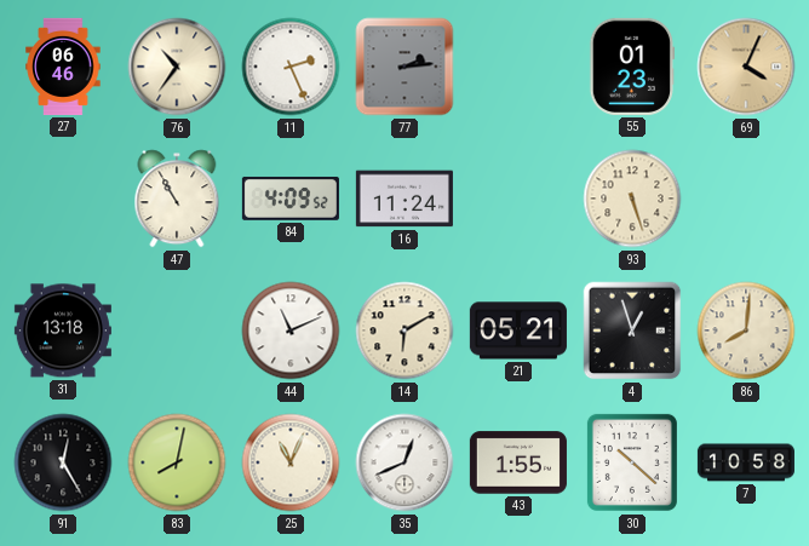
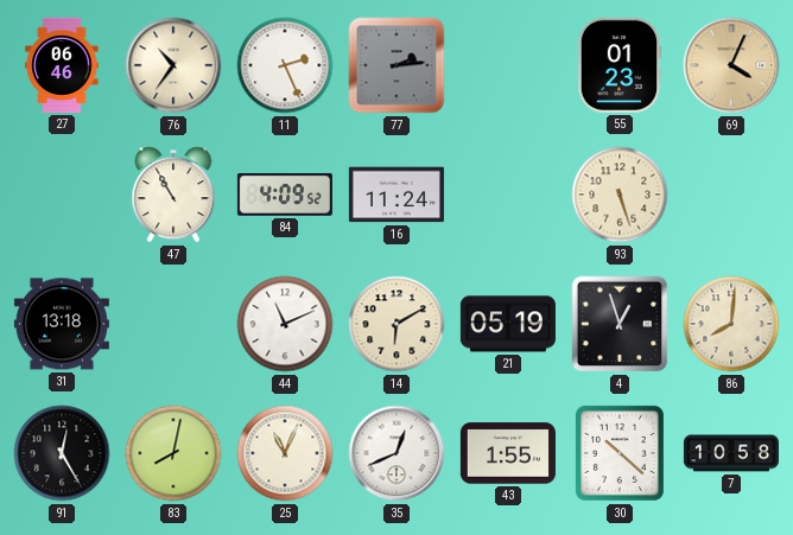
21: 05:21 -> 05:19
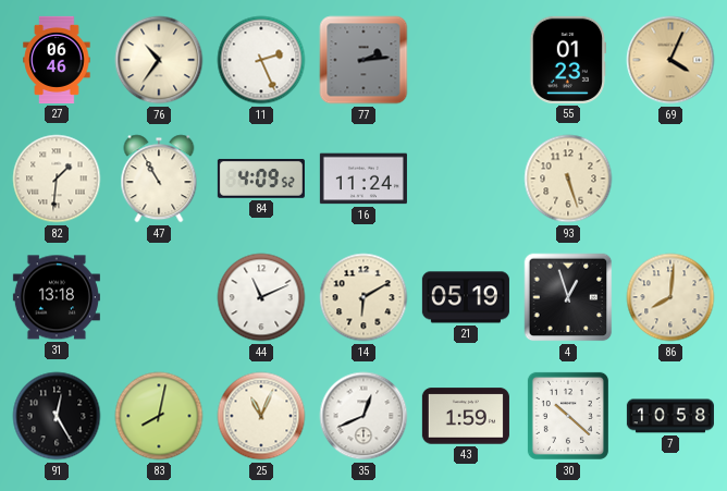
82: none -> 1:31
43: 1:55 -> 1:59
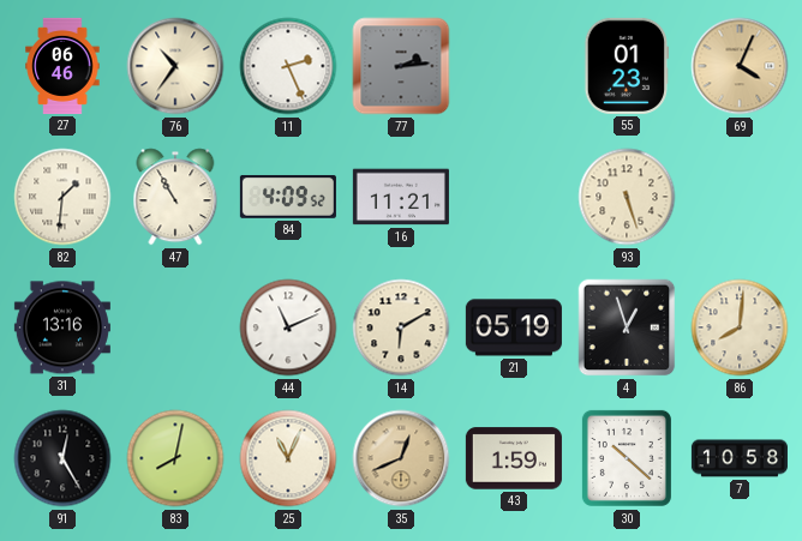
16: 11:24 -> 11:21
31: 13:18 -> 13:16
35 dial: white -> champagne
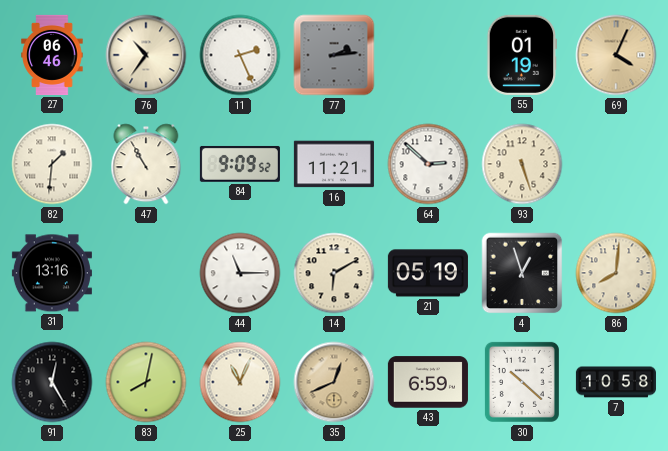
55: 01:23 -> 01:19
84: 4:09 -> 9:09
64: none -> 2:52
44: 11:11 -> 11:15
43: 1:59 -> 6:59
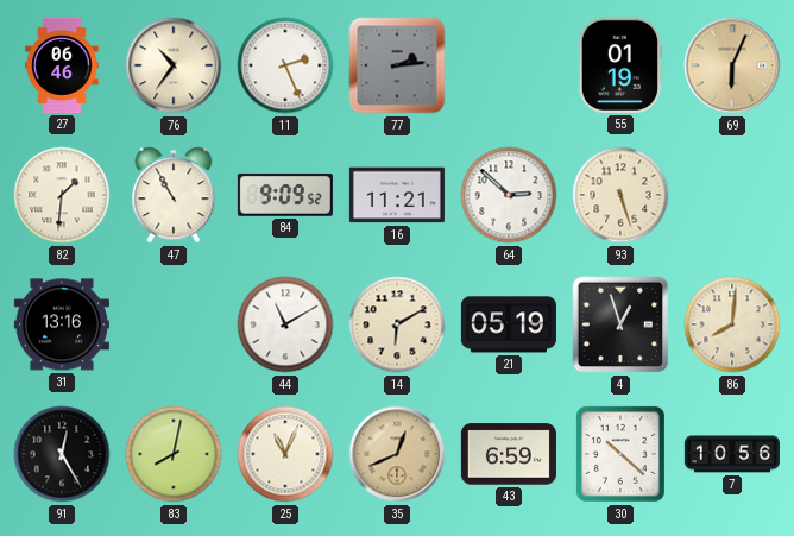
69: 4:04 -> 6:04
44: 11:15 -> 11:10
7: 10:58 -> 10:56
